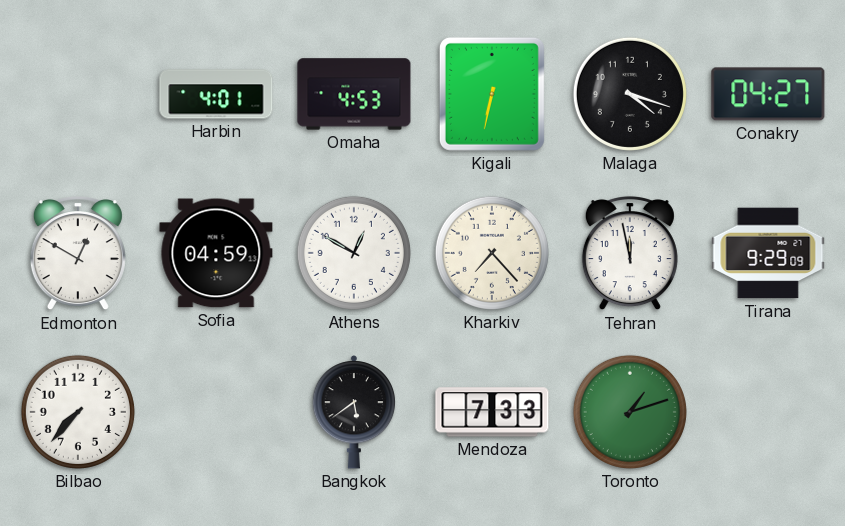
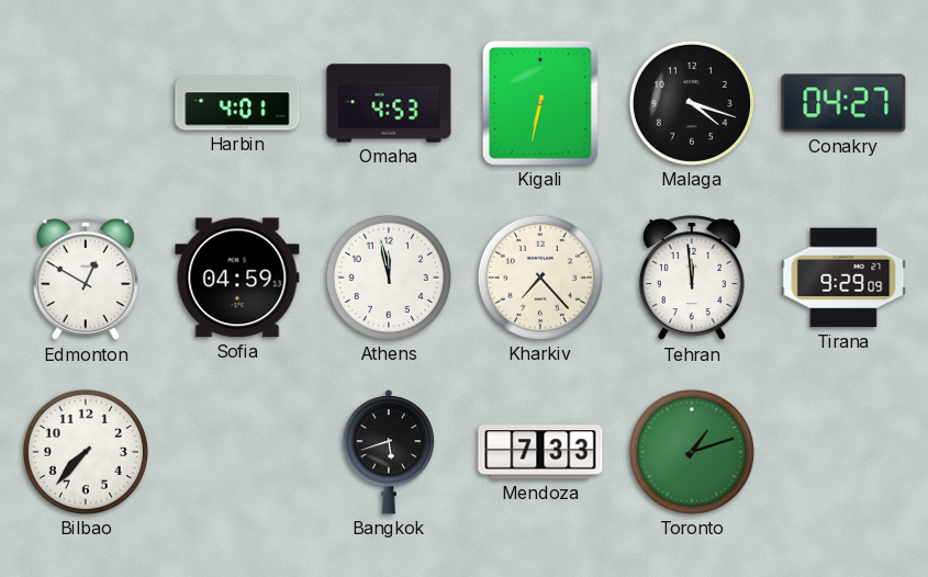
Athens: 12:50 -> 11:58
Tehran: 11:58 -> 11:59
Bangkok: 5:39 -> 5:42
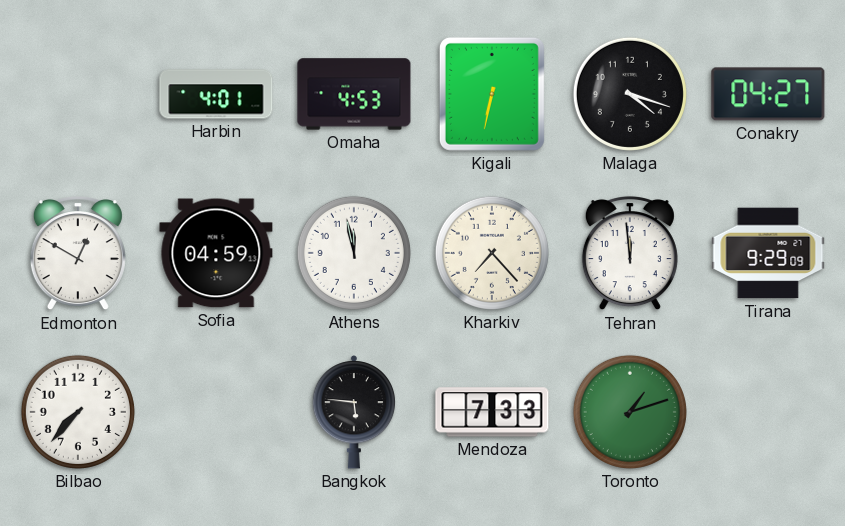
Bangkok: 5:42 -> 5:46
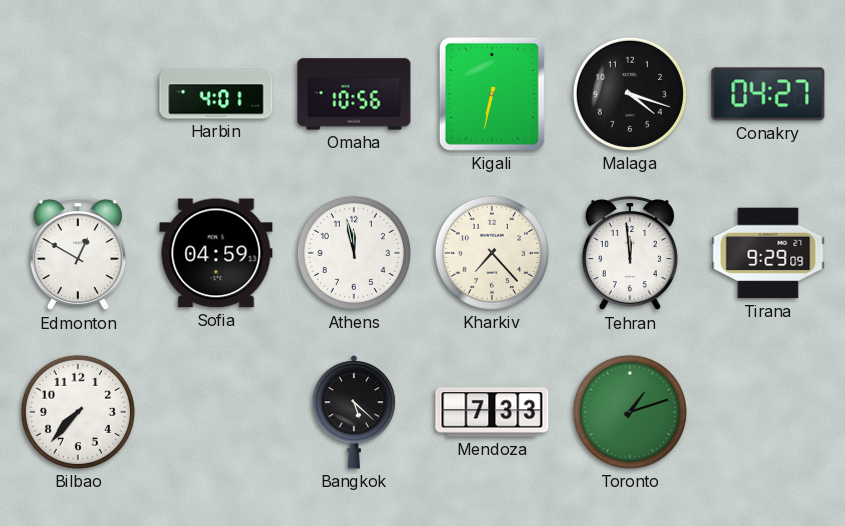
Omaha: 4:53 -> 10:56
Bangkok: 5:46 -> 5:22
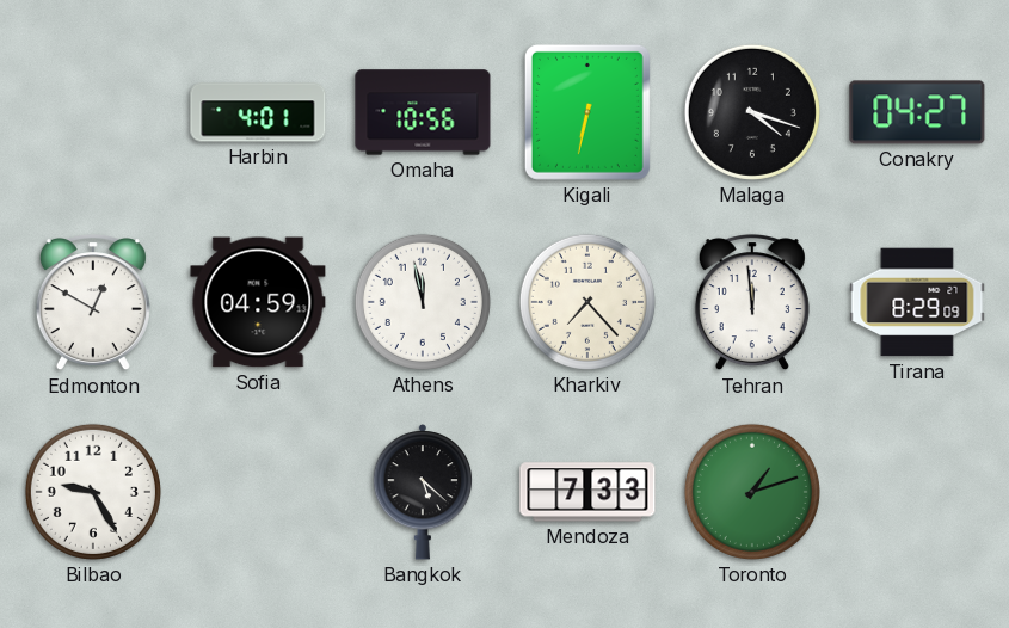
Tirana: 9:29 -> 8:29
Bilbao: 7:37 -> 9:25
